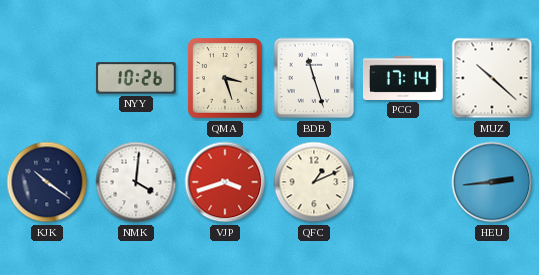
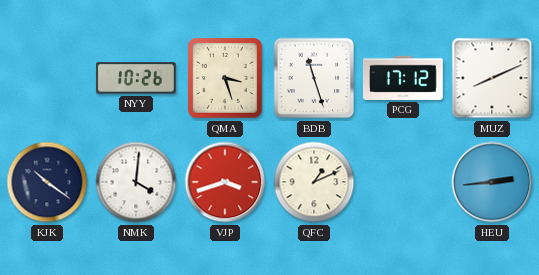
PCG: 17:14 -> 17:12
MUZ: 10:22 -> 8:11
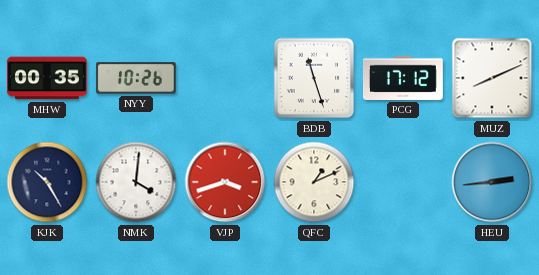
MHW: none -> 00:35
QMA: 3:27 -> none
KJK: 10:21 -> 10:25
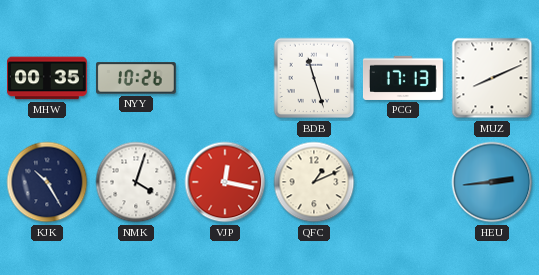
PCG: 17:12 -> 17:13
NMK: 4:01 -> 4:03
VJP: 3:42 -> 12:17
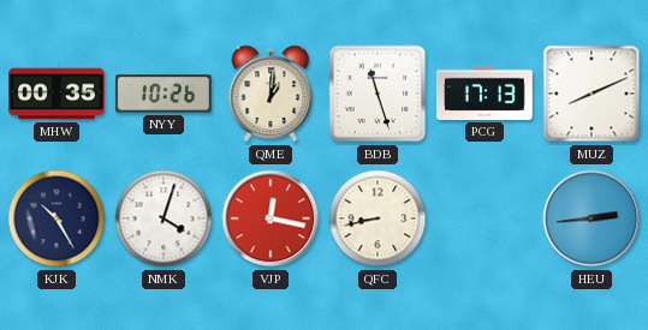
QME: none -> 1:01
QFC: 1:11 -> 8:43
